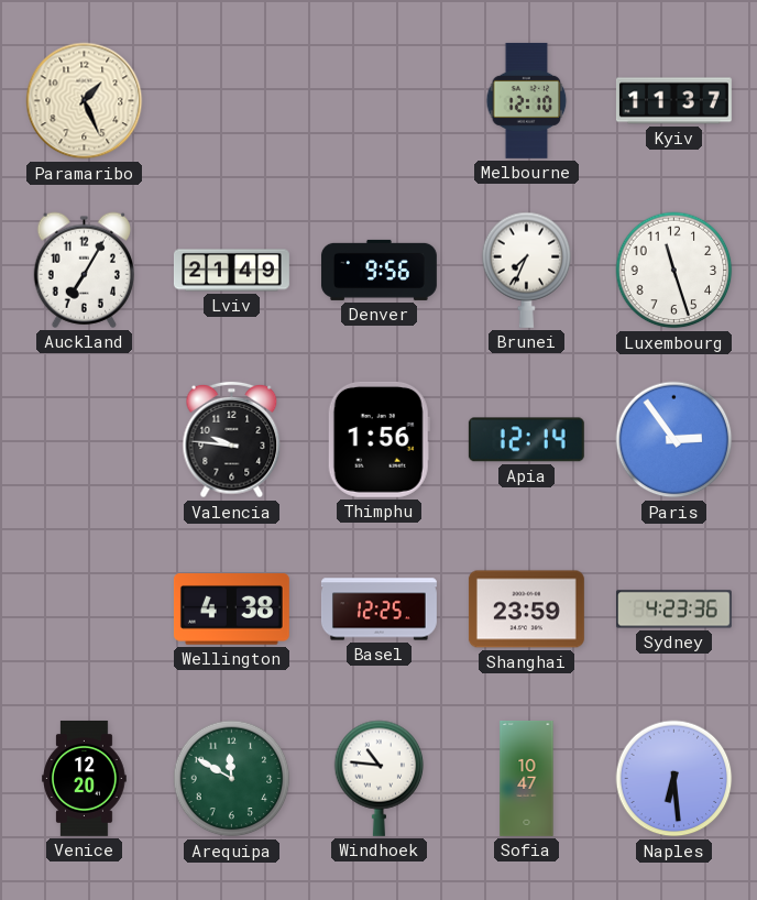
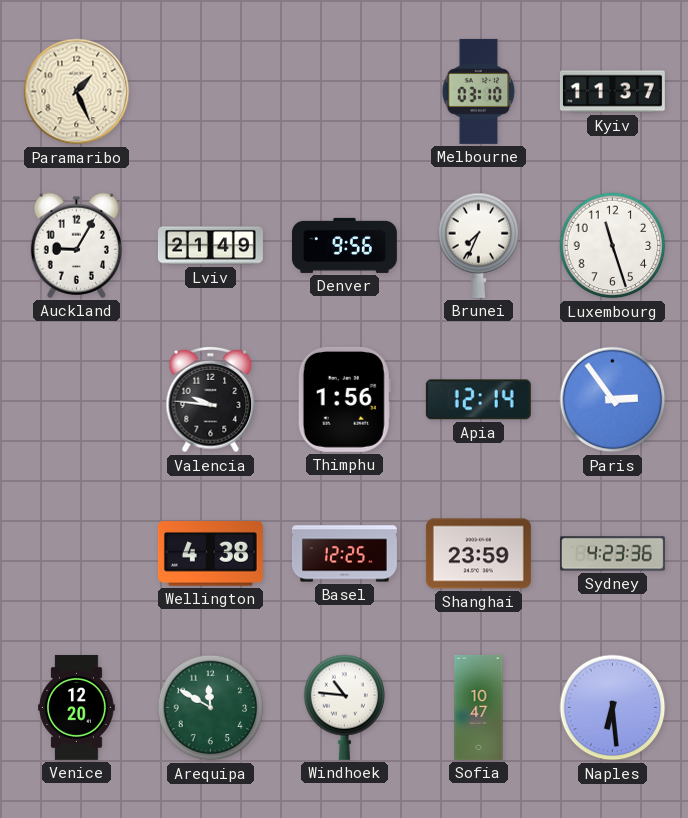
Melbourne: 12:10 -> 03:10
Auckland: 7:05 -> 9:05
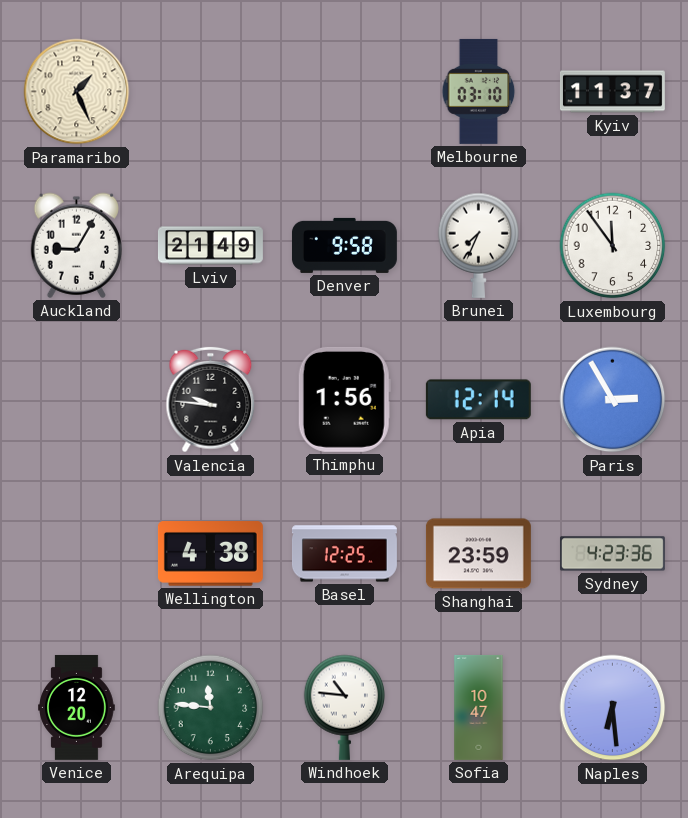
Denver: 9:56 -> 9:58
Luxembourg: 11:27 -> 11:54
Paris: 2:54 -> 2:55
Arequipa: 11:50 -> 11:46
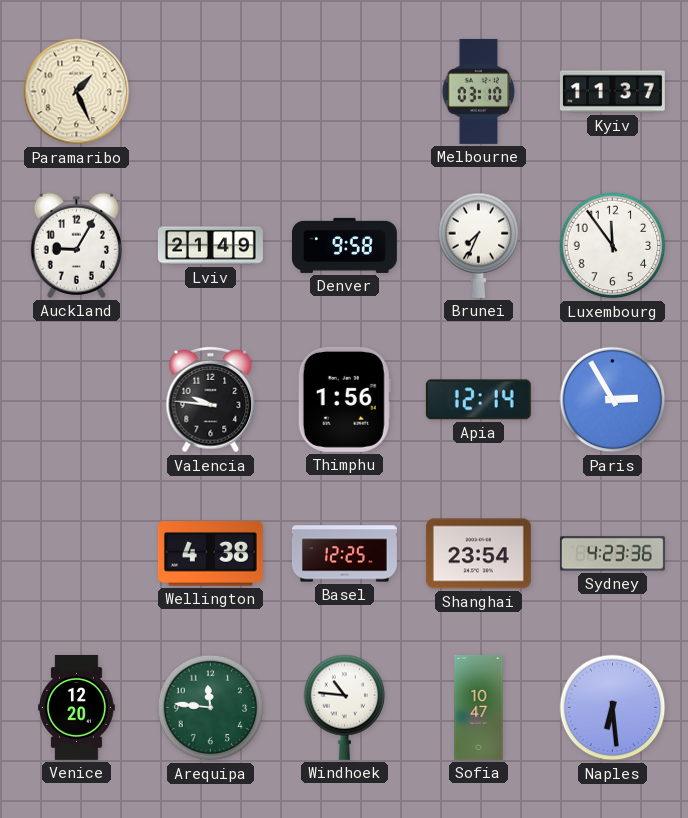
Shanghai: 23:59 -> 23:54
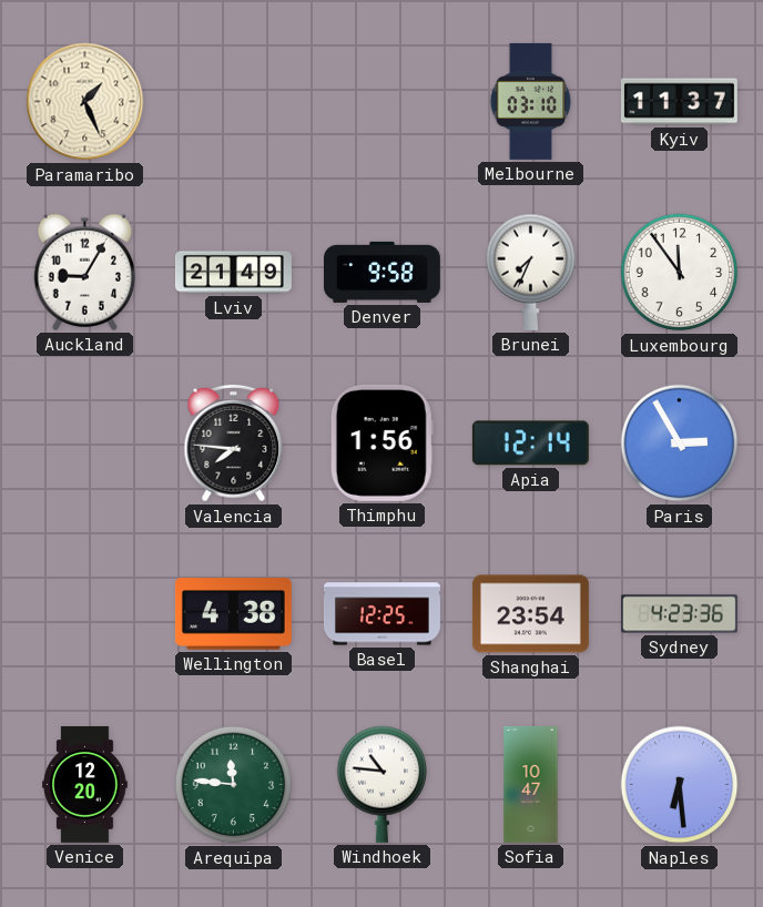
Valencia: 9:46 -> 7:46
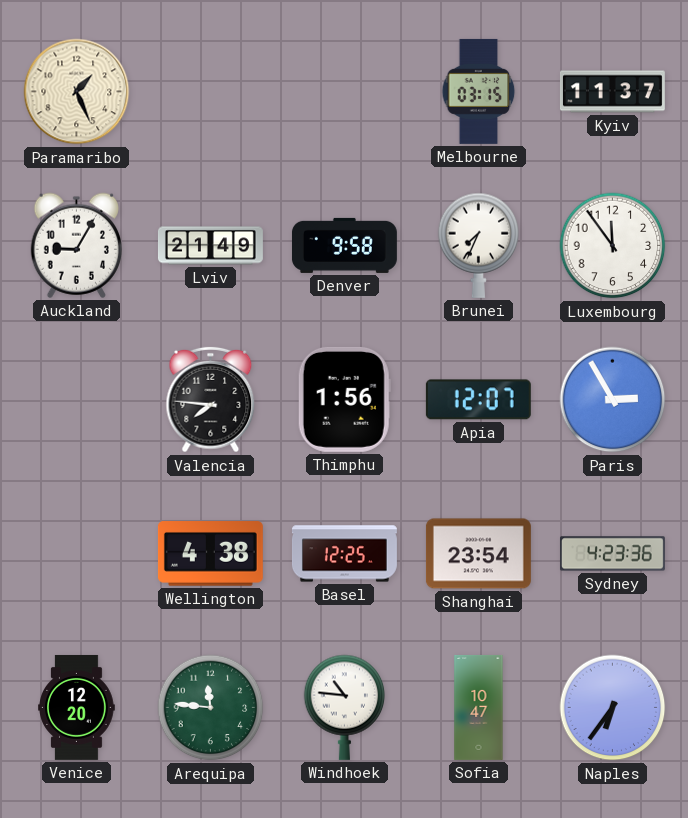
Melbourne: 03:10 -> 03:15
Apia: 12:14 -> 12:07
Naples: 6:29 -> 6:36
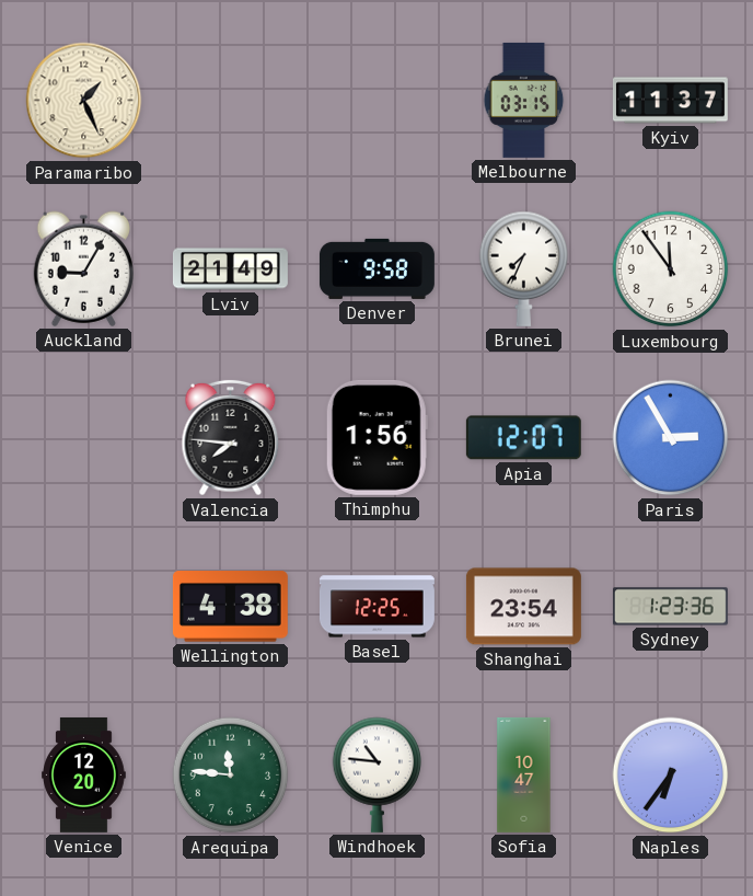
Sydney: 4:23 -> 1:23
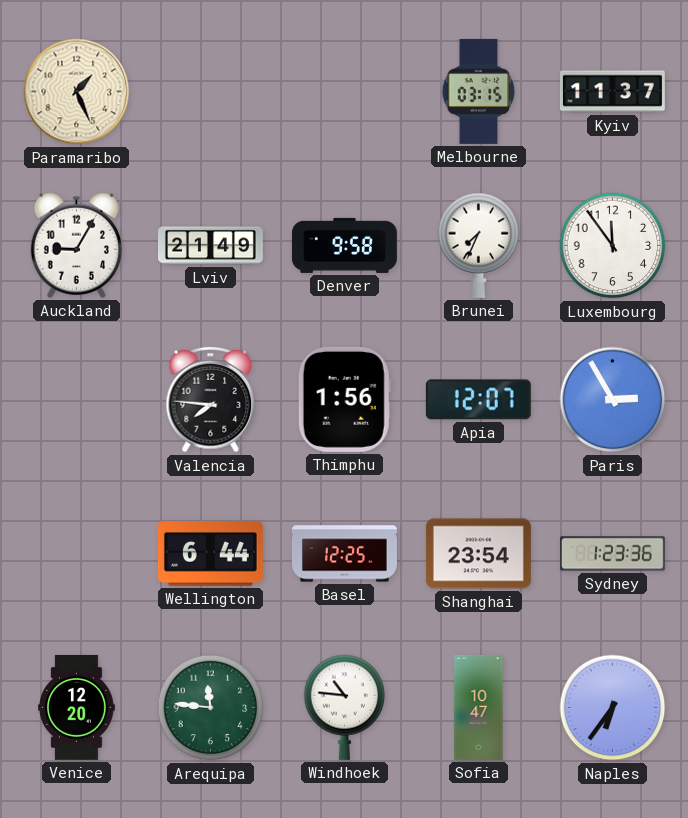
Wellington: 4:38 -> 6:44
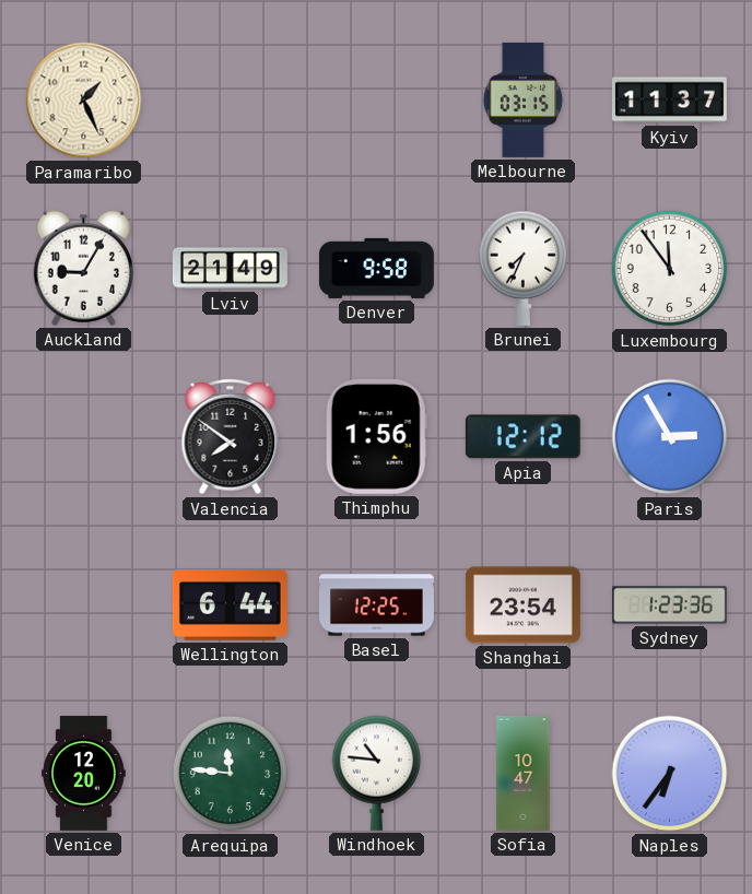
Valencia: 7:46 -> 7:51
Apia: 12:07 -> 12:12
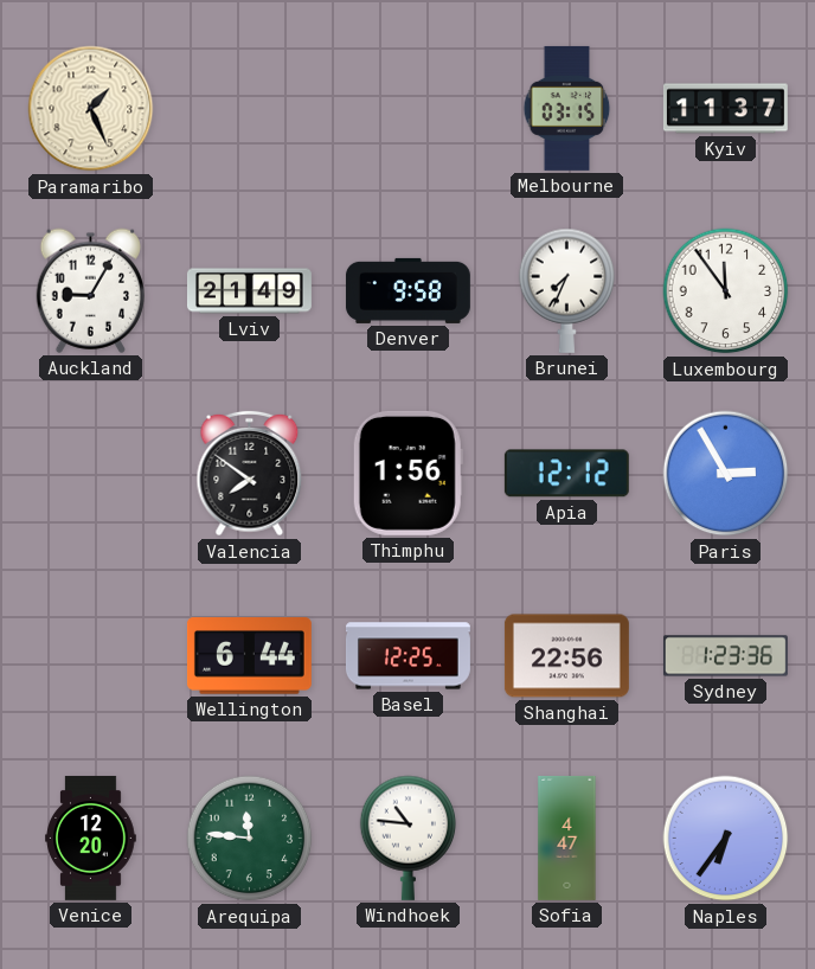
Shanghai: 23:54 -> 22:56
Sofia: 10:47 -> 4:47
